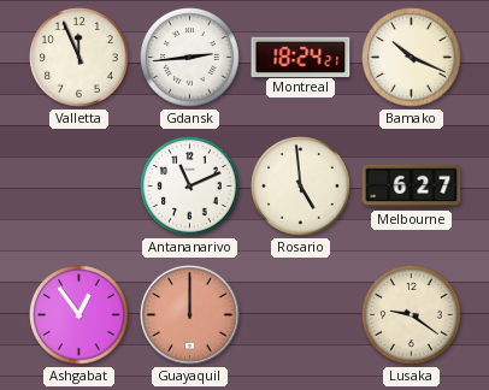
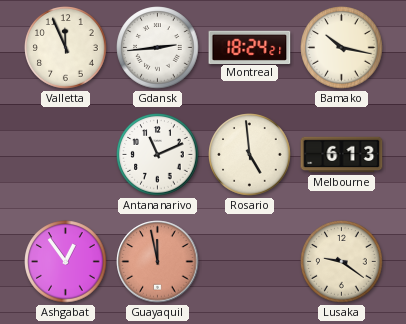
Bamako: 10:19 -> 10:17
Melbourne: 6:27 -> 6:13
Guayaquil: 12:00 -> 11:58
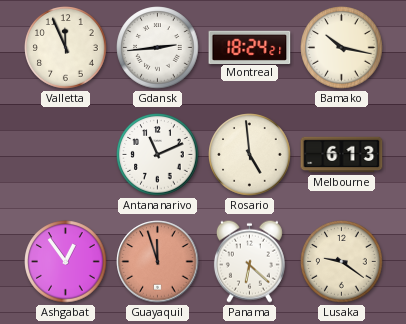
Guayaquil: 11:58 -> 11:57
Panama: none -> 6:22
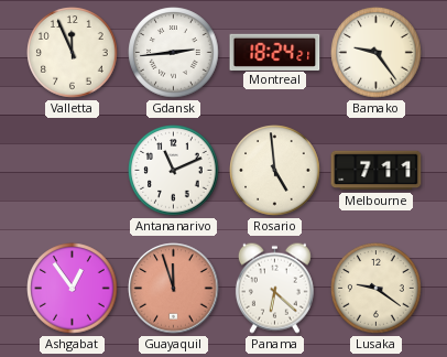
Bamako: 10:17 -> 9:24
Melbourne: 6:13 -> 7:11
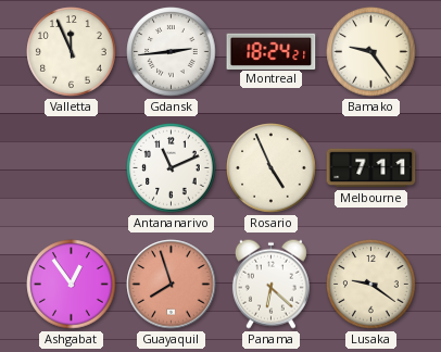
Rosario: 4:59 -> 4:56
Guayaquil: 11:57 -> 7:57
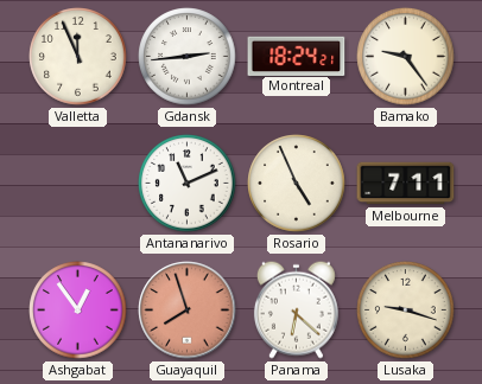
Lusaka: 9:21 -> 9:18
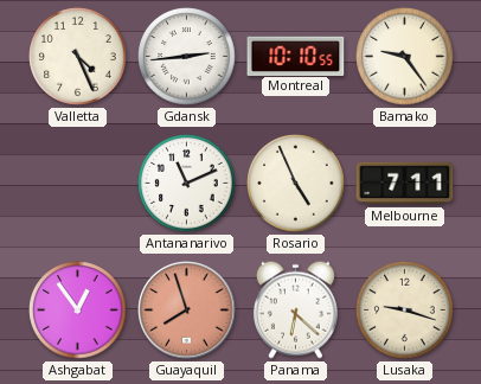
Valletta: 11:56 -> 4:26
Montreal: 18:24 -> 10:10
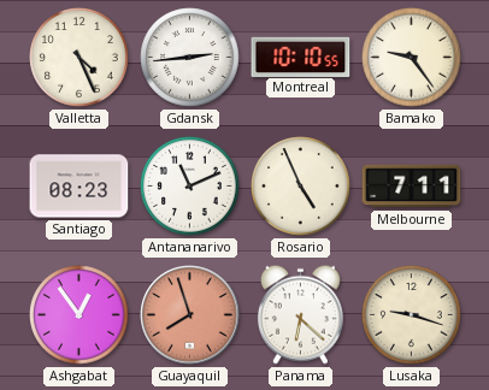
Santiago: none -> 08:23
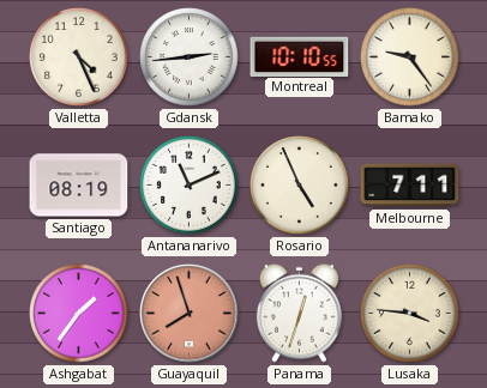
Santiago: 08:23 -> 08:19
Ashgabat: 12:54 -> 1:36
Panama: 6:22 -> 12:33
Lusaka: 9:18 -> 3:46
